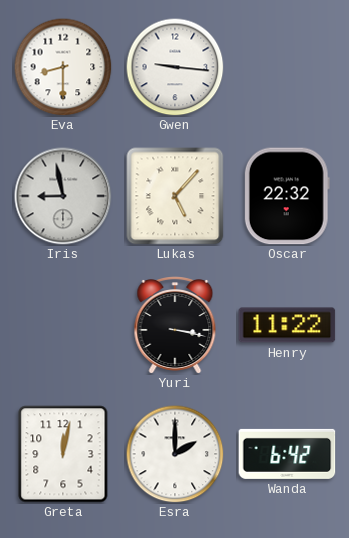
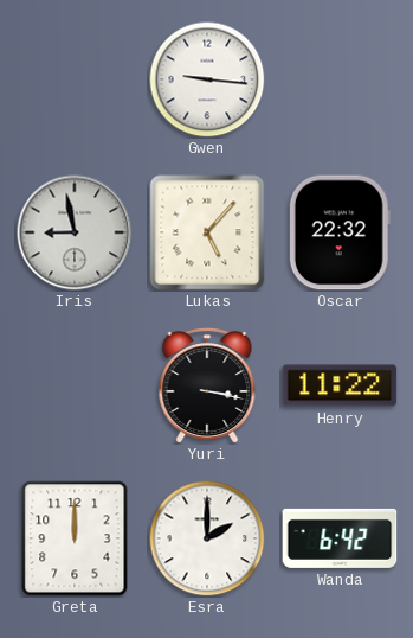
Eva: 8:30 -> none
Greta: 12:02 -> 12:00
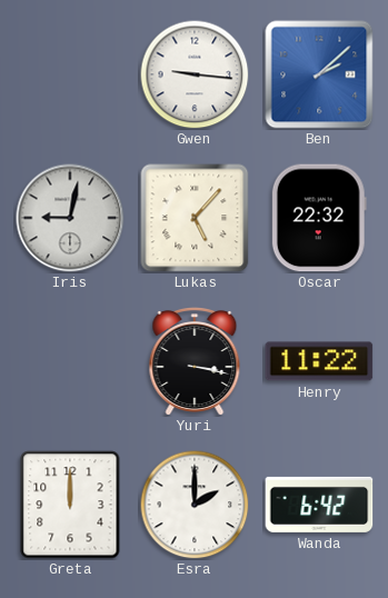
Ben: none -> 2:08
Iris: 8:58 -> 9:02
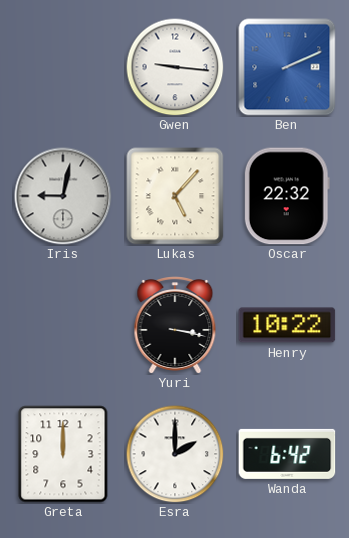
Ben: 2:08 -> 2:11
Henry: 11:22 -> 10:22
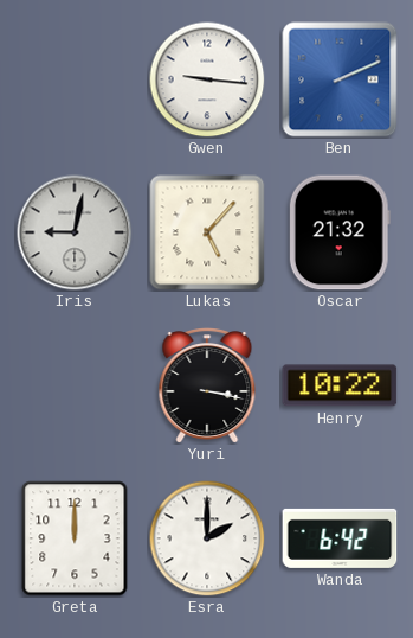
Oscar: 22:32 -> 21:32
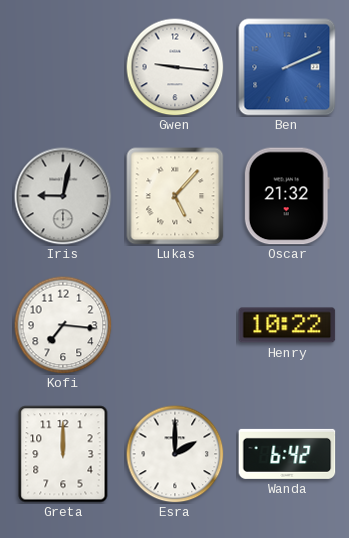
Kofi: none -> 7:16
Yuri: 3:17 -> none
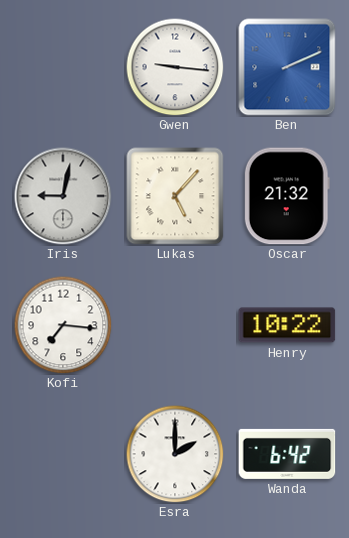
Greta: 12:00 -> none
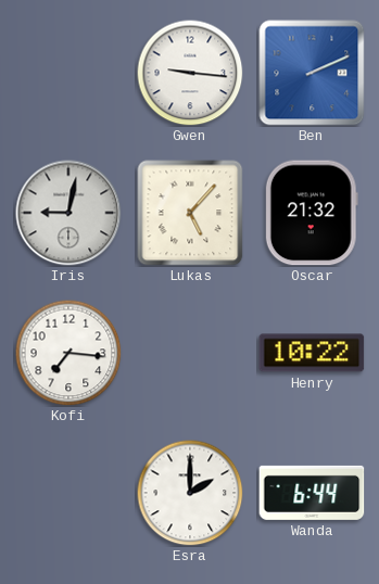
Wanda: 6:42 -> 6:44
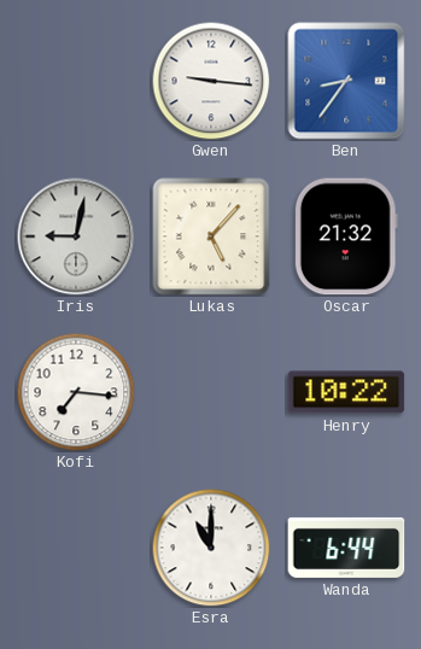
Ben: 2:11 -> 8:36
Esra: 2:00 -> 11:00
